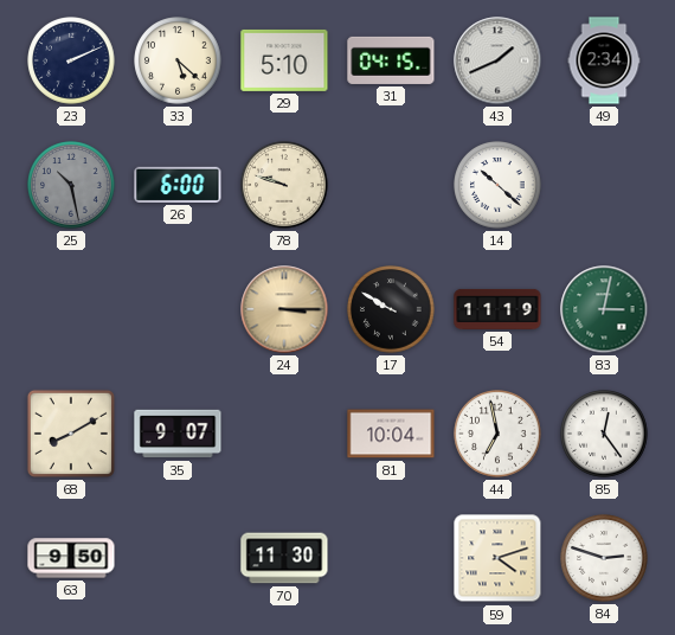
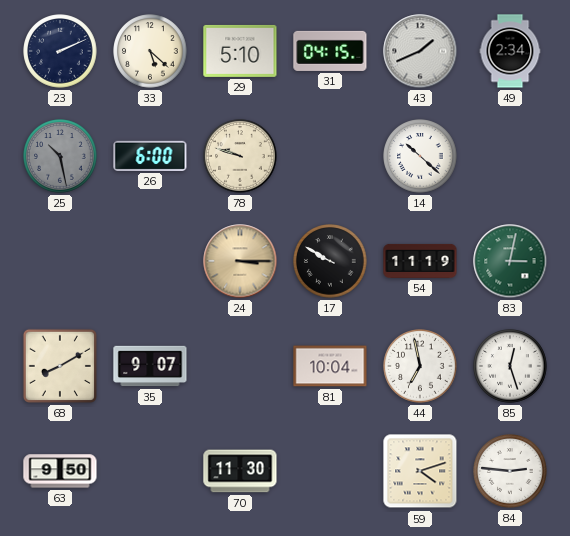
85: 12:24 -> 12:27
84: 2:48 -> 2:46
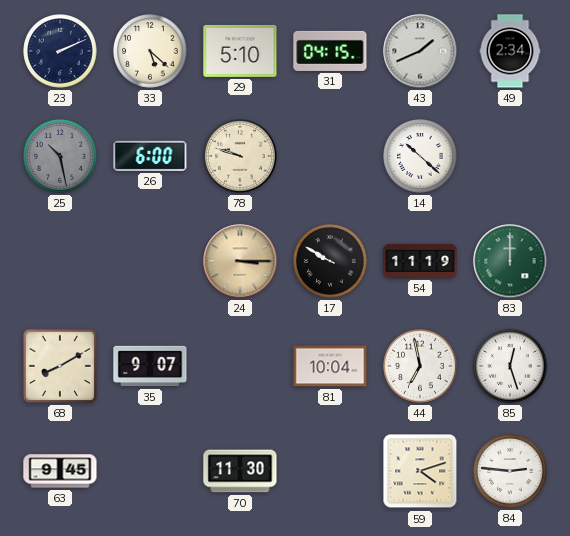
83: 3:02 -> 12:00
63: 9:50 -> 9:45
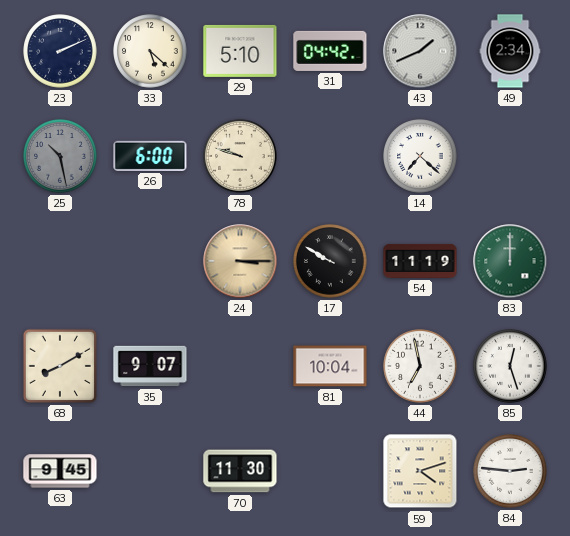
31: 04:15 -> 04:42
14: 10:22 -> 7:22
